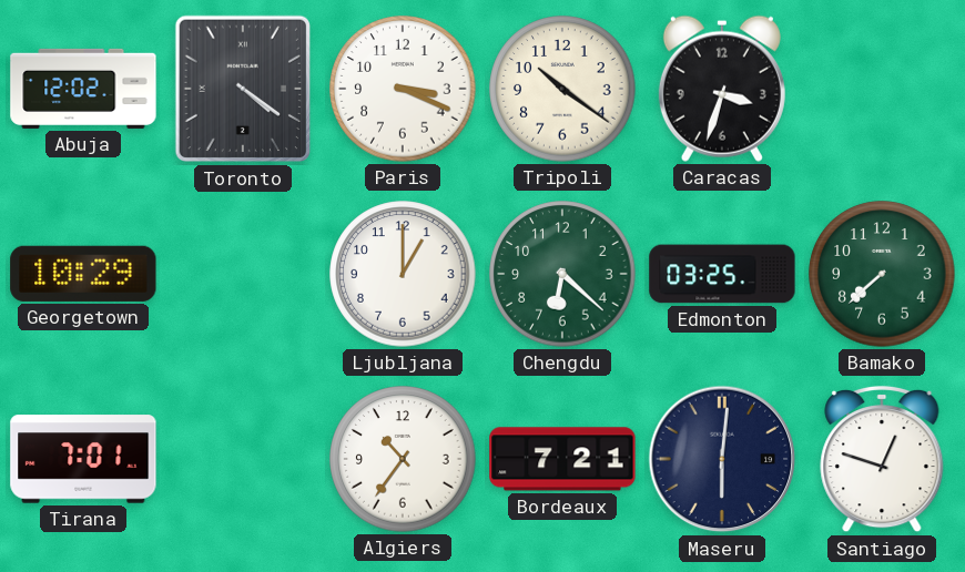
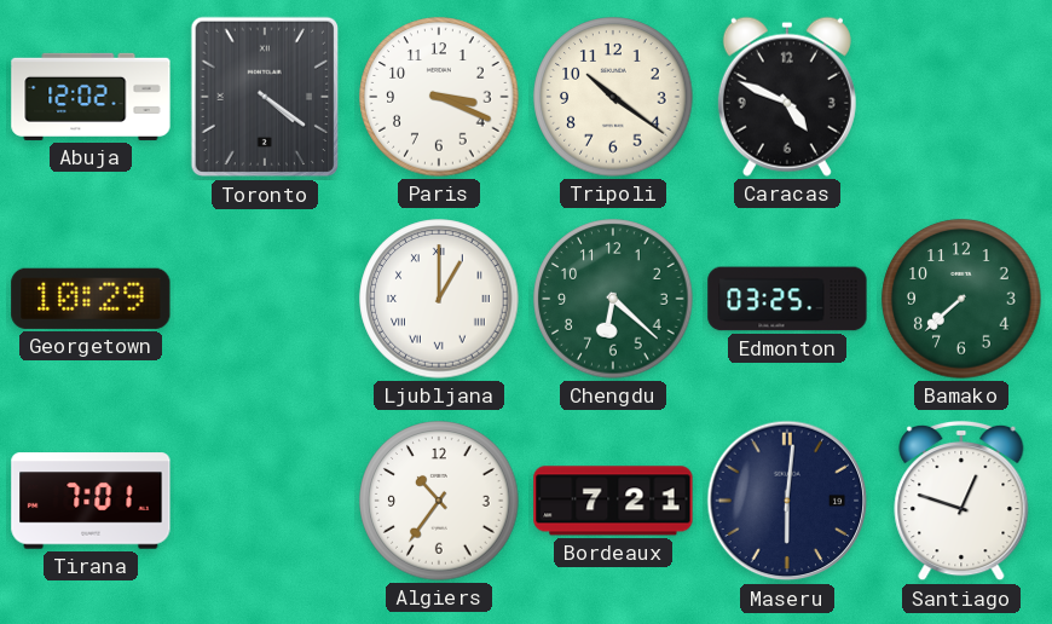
Caracas: 3:33 -> 4:49
Ljubljana numerals: Arabic -> Roman
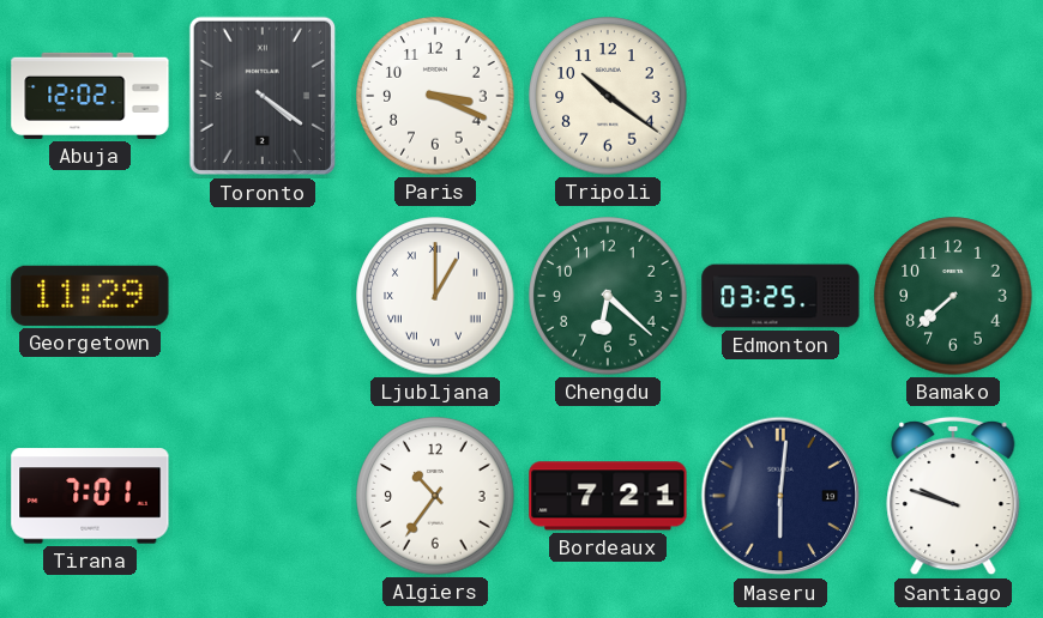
Caracas: 4:49 -> none
Georgetown: 10:29 -> 11:29
Santiago: 12:48 -> 9:48
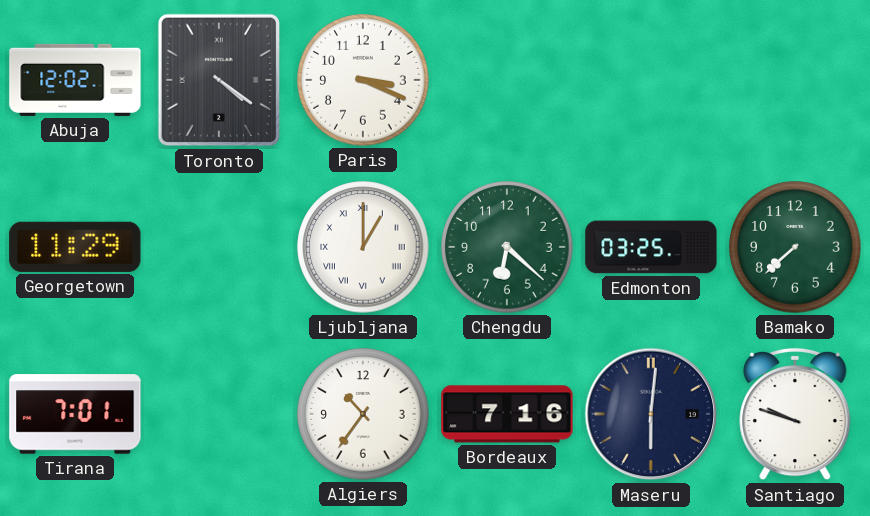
Tripoli: 10:21 -> none
Bordeaux: 7:21 -> 7:16
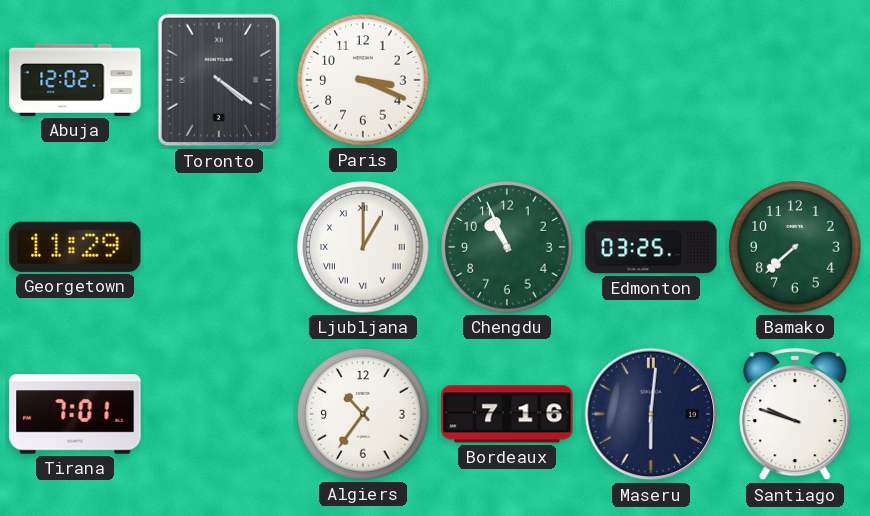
Chengdu: 6:22 -> 10:56
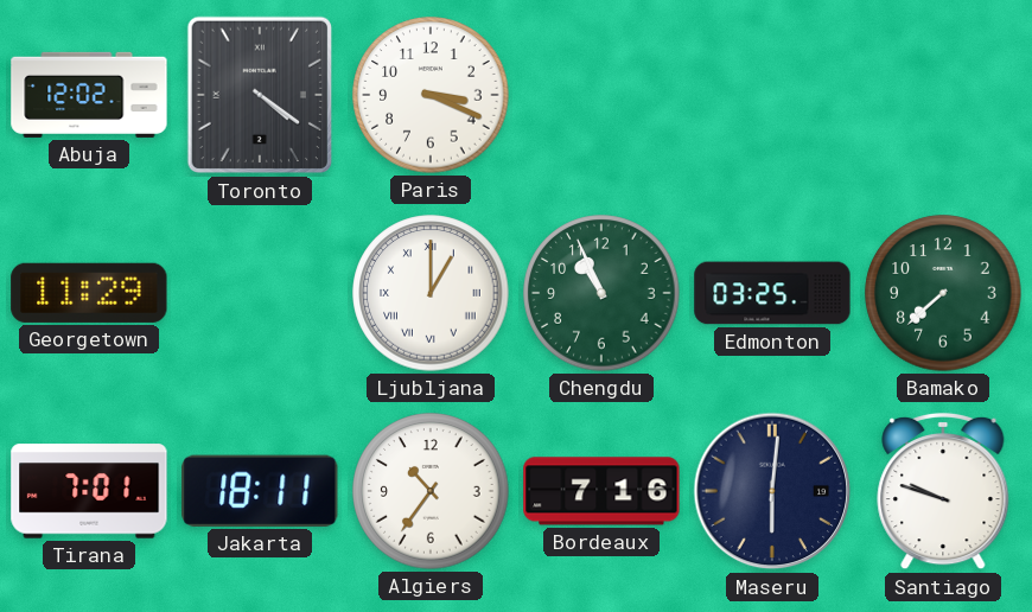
Jakarta: none -> 18:11
